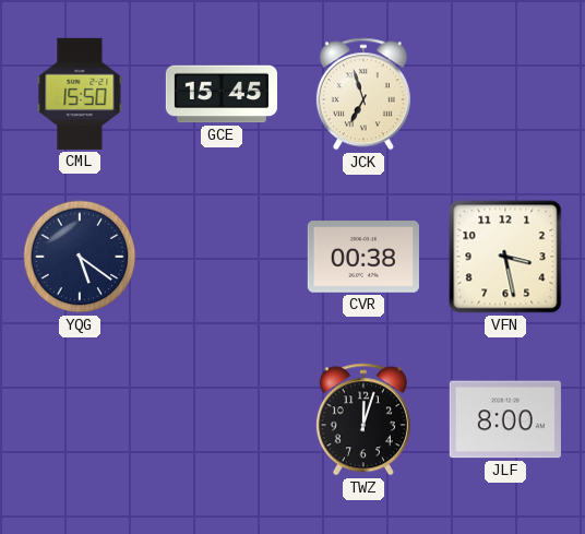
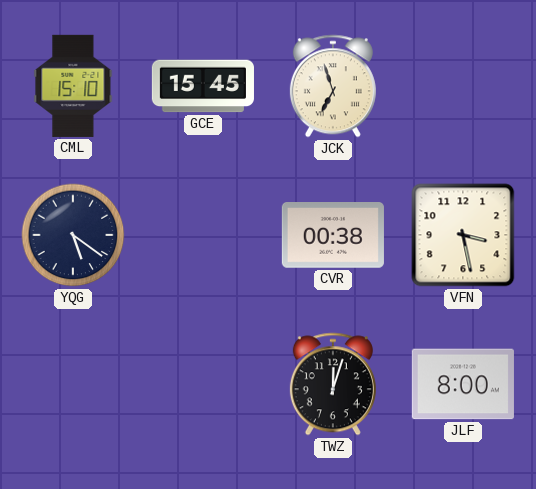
CML: 15:50 -> 15:10
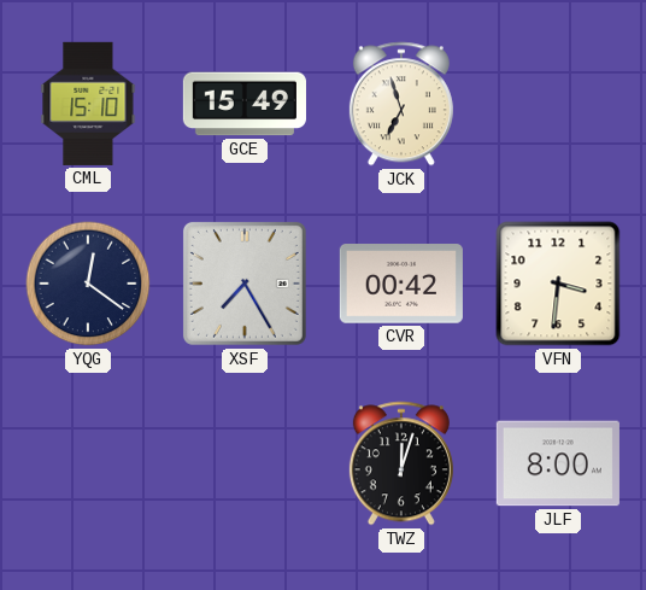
GCE: 15:45 -> 15:49
YQG: 5:21 -> 12:21
XSF: none -> 7:25
CVR: 00:38 -> 00:42
VFN: 3:28 -> 3:31
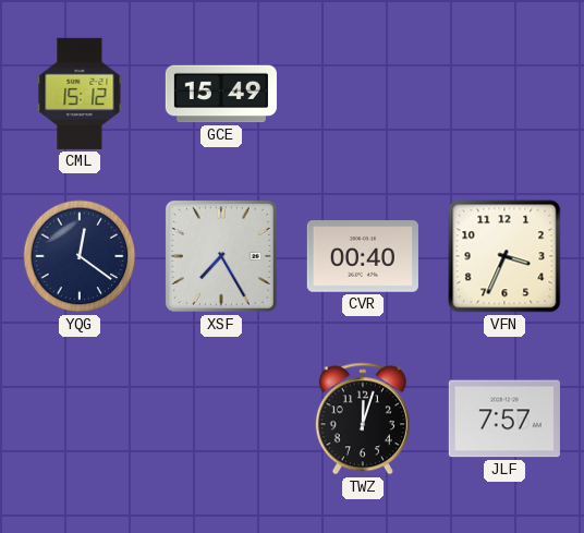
CML: 15:10 -> 15:12
JCK: 6:57 -> none
CVR: 00:42 -> 00:40
VFN: 3:31 -> 3:34
JLF: 8:00 -> 7:57
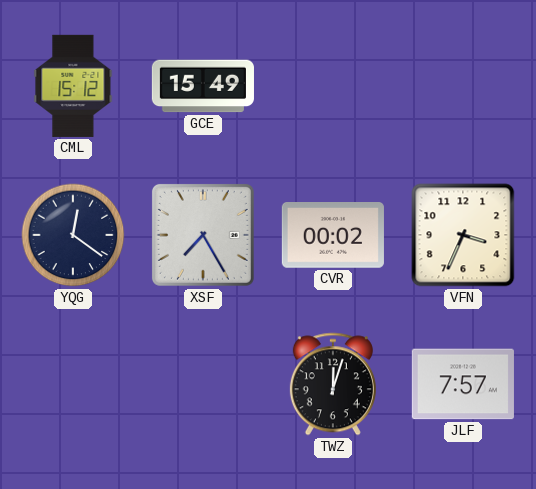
CVR: 00:40 -> 00:02
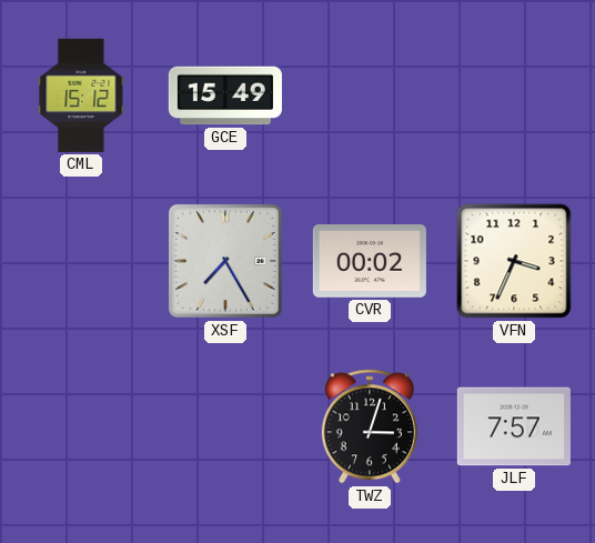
YQG: 12:21 -> none
TWZ: 12:03 -> 3:03
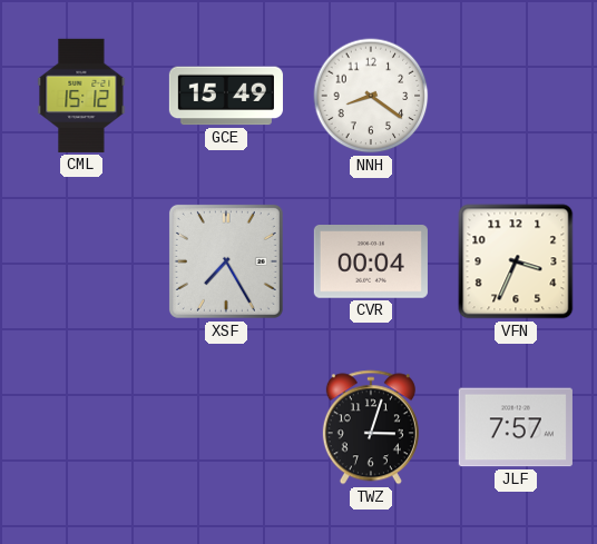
NNH: none -> 8:21
CVR: 00:02 -> 00:04
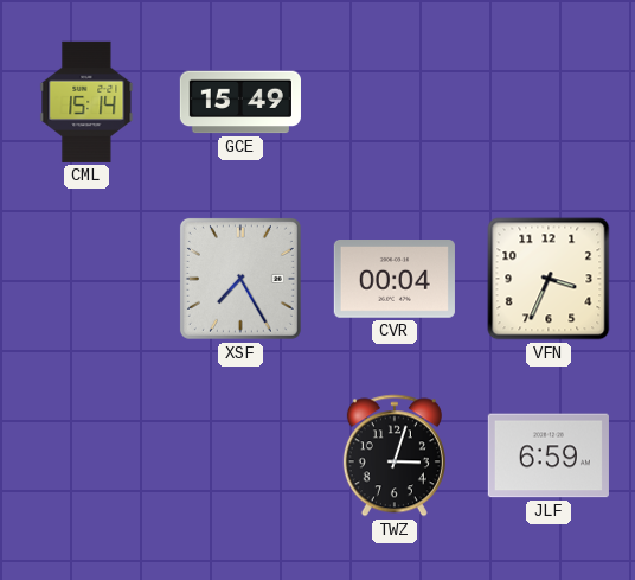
CML: 15:12 -> 15:14
NNH: 8:21 -> none
JLF: 7:57 -> 6:59
